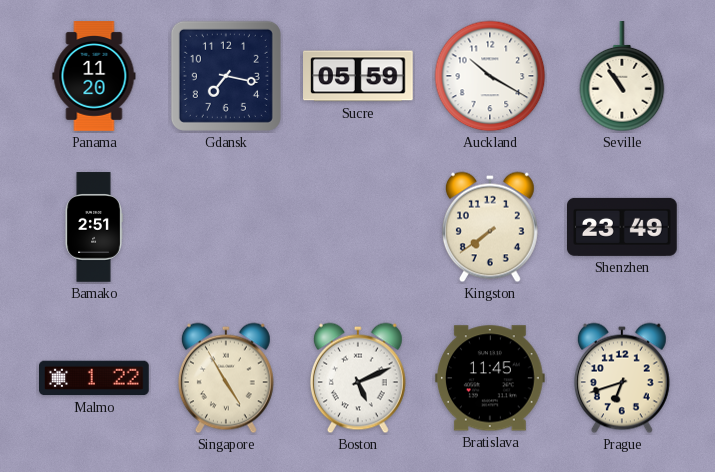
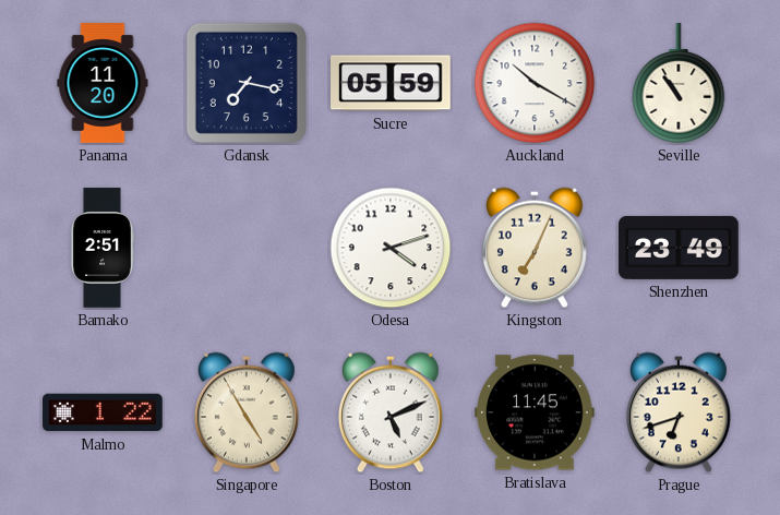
Odesa: none -> 4:12
Kingston: 7:39 -> 7:04
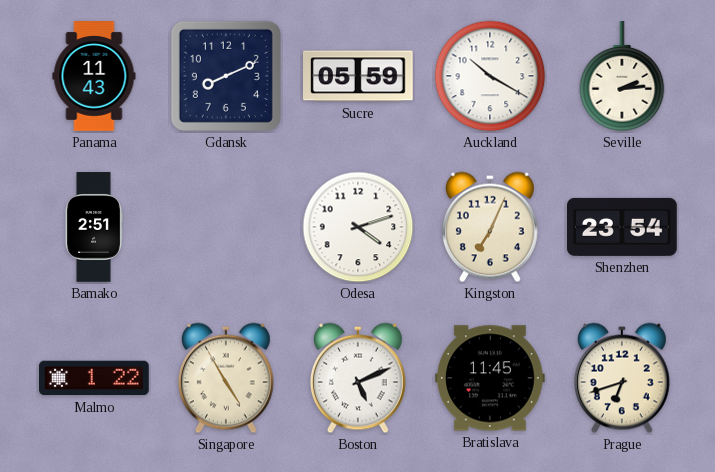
Panama: 11:20 -> 11:43
Gdansk: 7:17 -> 8:11
Seville: 10:54 -> 2:14
Shenzhen: 23:49 -> 23:54
